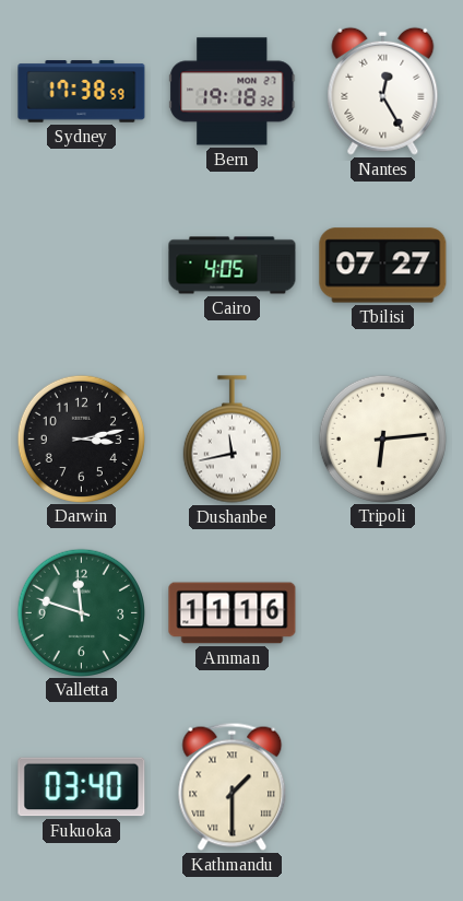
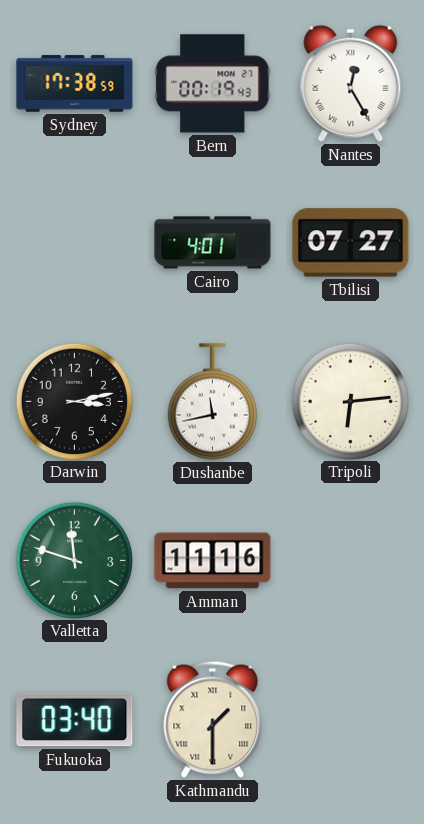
Bern: 19:18 -> 00:19
Cairo: 4:05 -> 4:01
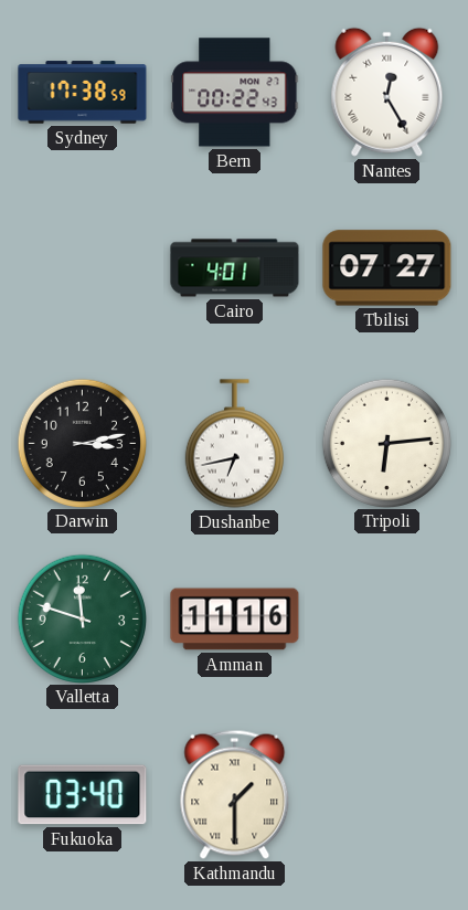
Bern: 00:19 -> 00:22
Dushanbe: 11:43 -> 6:43
